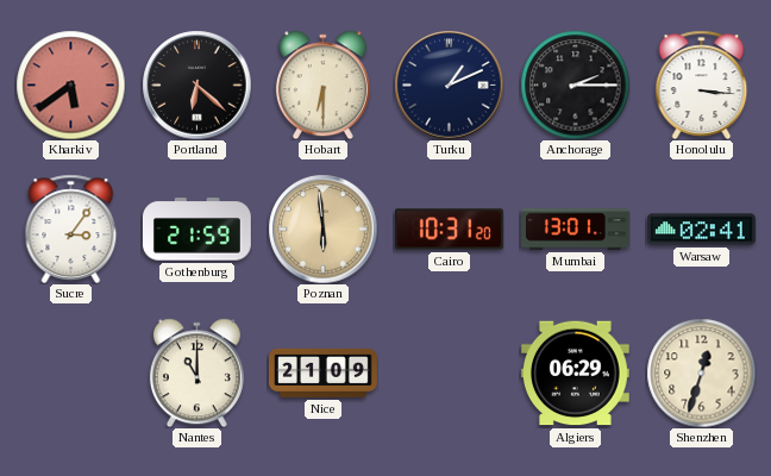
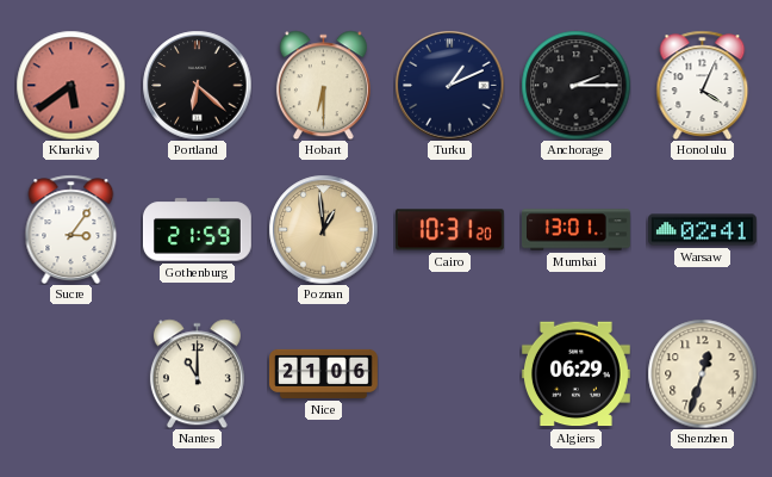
Honolulu: 3:16 -> 4:04
Poznan: 5:59 -> 12:59
Nice: 21:09 -> 21:06
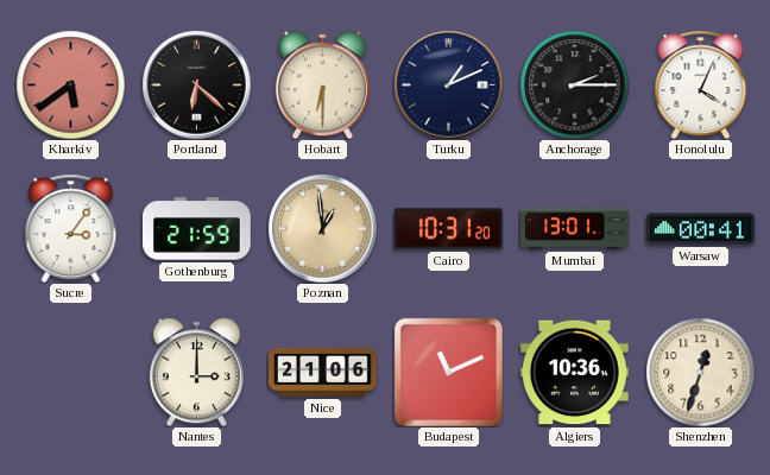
Warsaw: 02:41 -> 00:41
Nantes: 11:00 -> 3:00
Budapest: none -> 11:11
Algiers: 06:29 -> 10:36
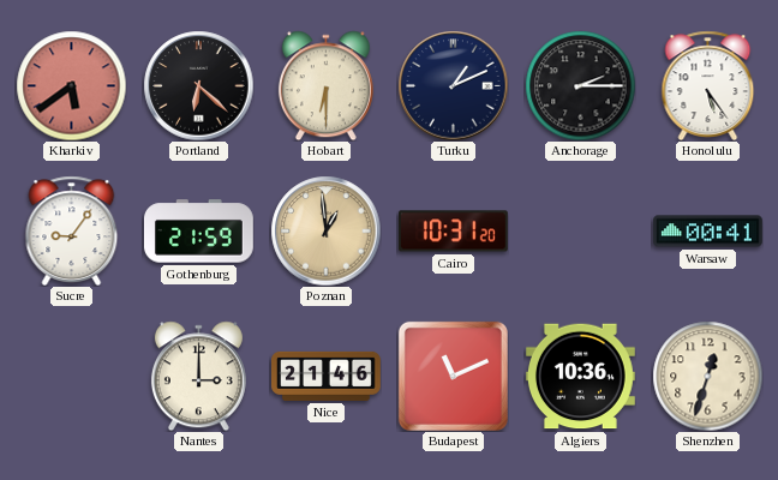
Honolulu: 4:04 -> 5:24
Sucre: 3:06 -> 9:06
Mumbai: 13:01 -> none
Nice: 21:06 -> 21:46
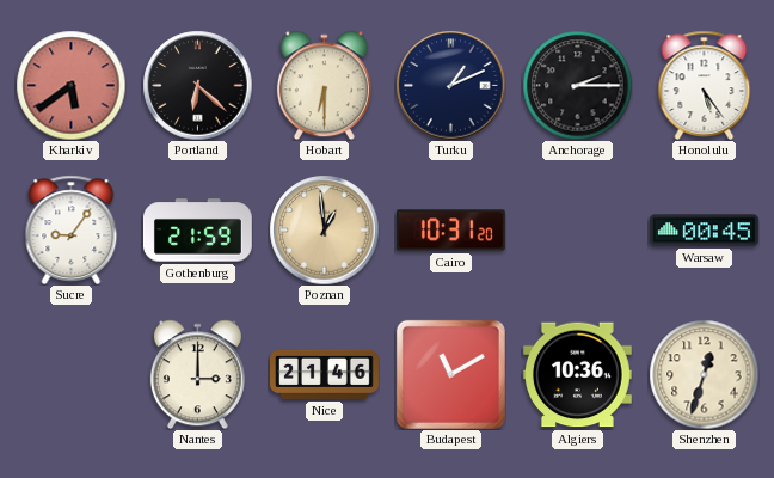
Warsaw: 00:41 -> 00:45
Budapest: 11:11 -> 11:10
